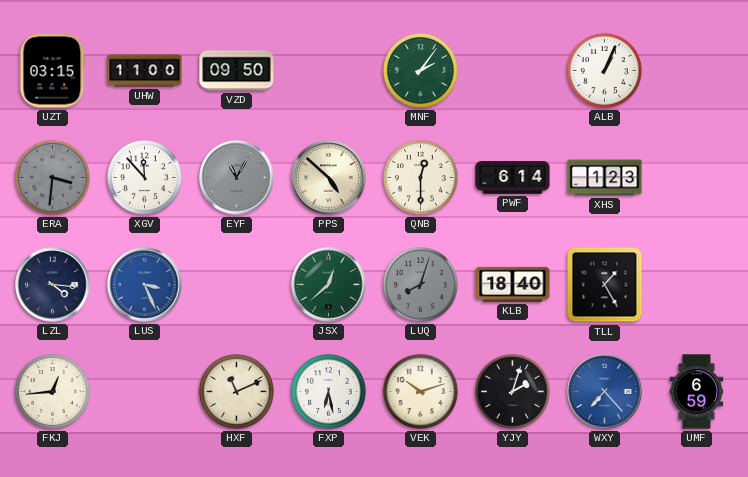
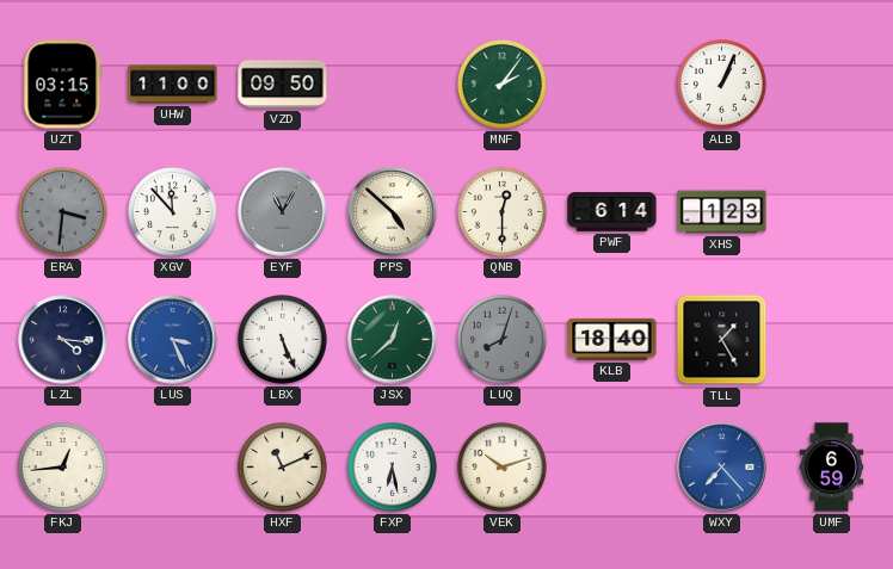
LBX: none -> 5:26
YJY: 2:03 -> none
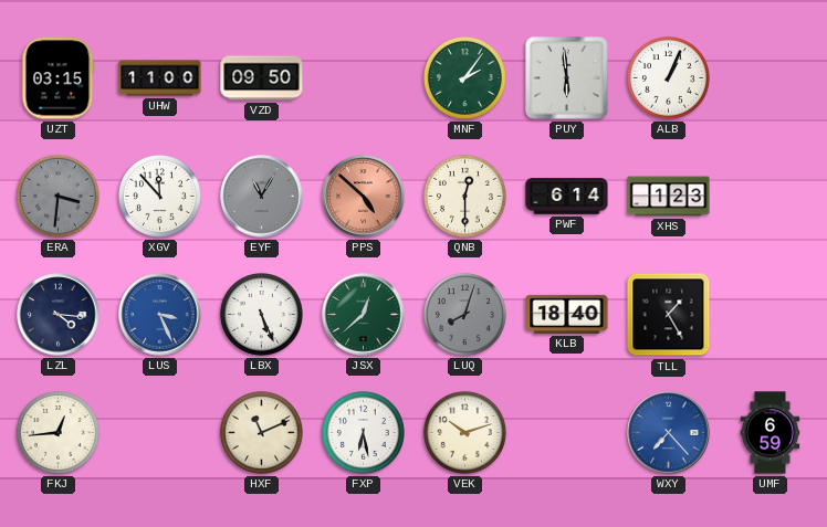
PUY: none -> 5:59
PPS dial: cream -> salmon
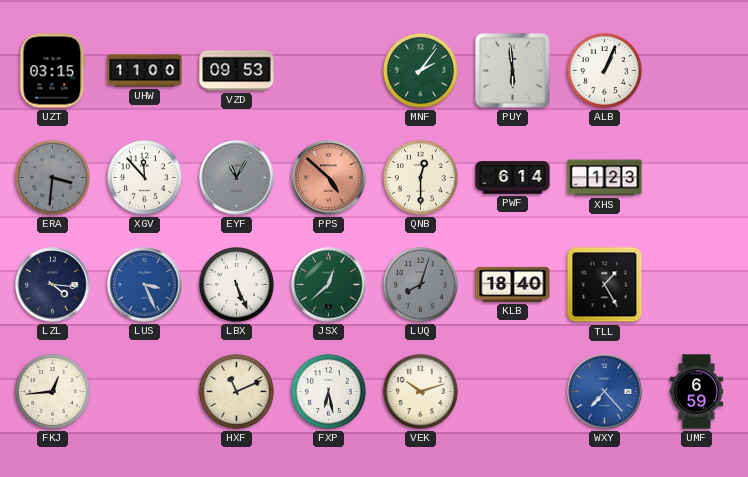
VZD: 09:50 -> 09:53
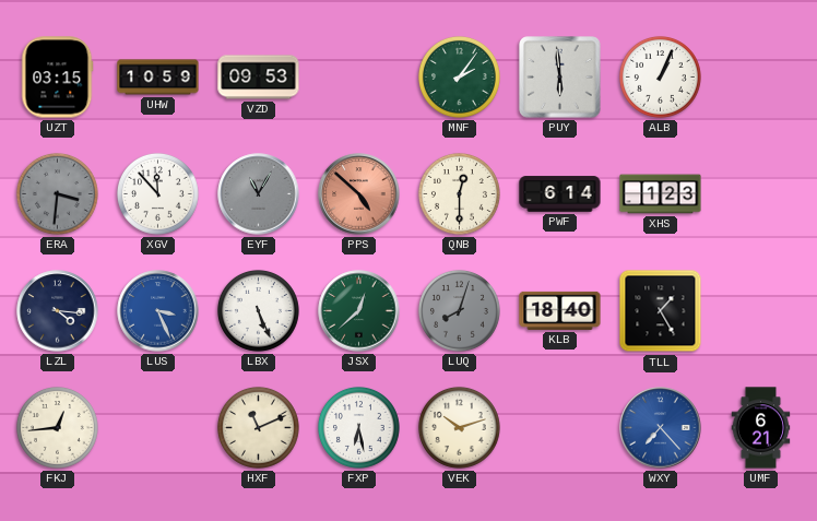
UHW: 11:00 -> 10:59
UMF: 6:59 -> 6:21
